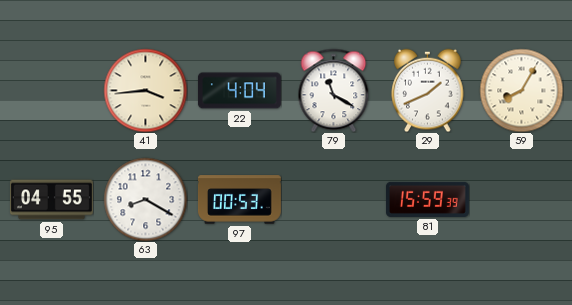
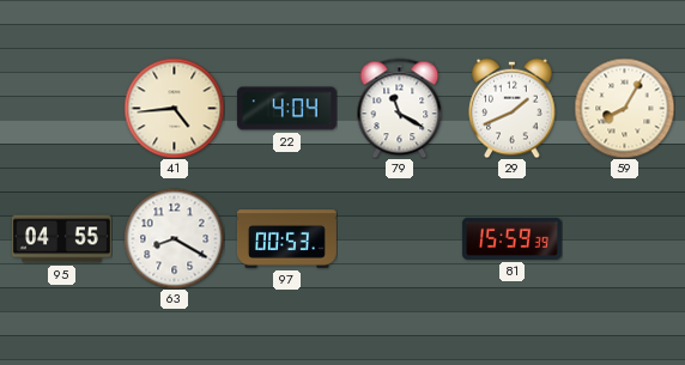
41: 3:44 -> 4:44
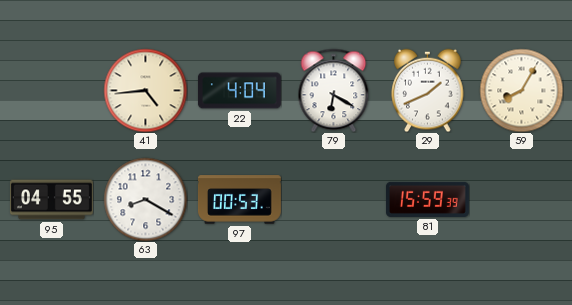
79: 11:20 -> 6:20
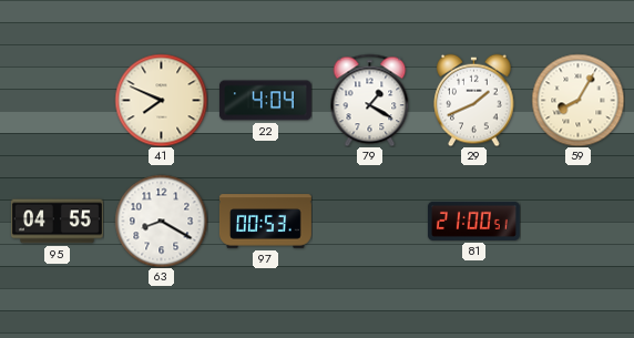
41: 4:44 -> 7:49
79: 6:20 -> 1:20
81: 15:59 -> 21:00
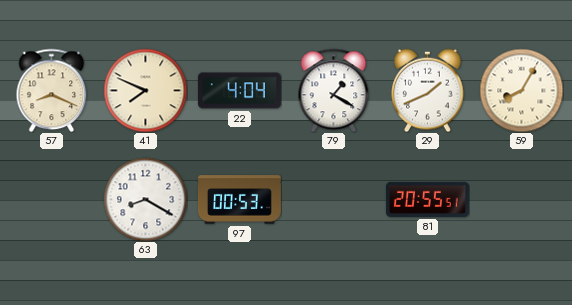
57: none -> 8:19
95: 04:55 -> none
81: 21:00 -> 20:55
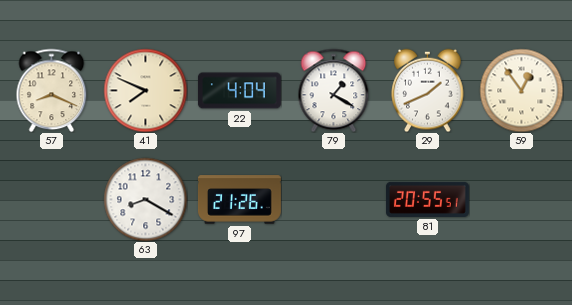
59: 8:05 -> 12:54
97: 00:53 -> 21:26
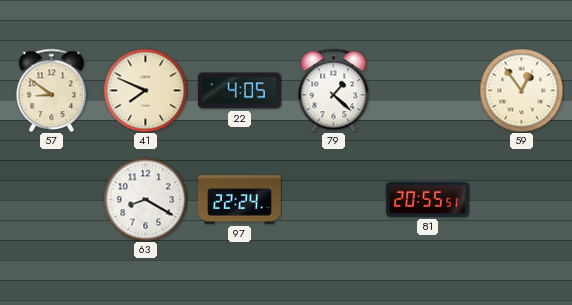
57: 8:19 -> 8:51
22: 4:04 -> 4:05
79: 1:20 -> 1:22
29: 1:41 -> none
97: 21:26 -> 22:24
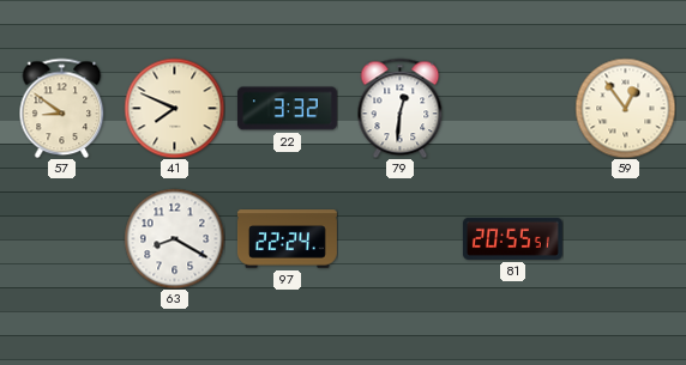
22: 4:05 -> 3:32
79: 1:22 -> 12:31
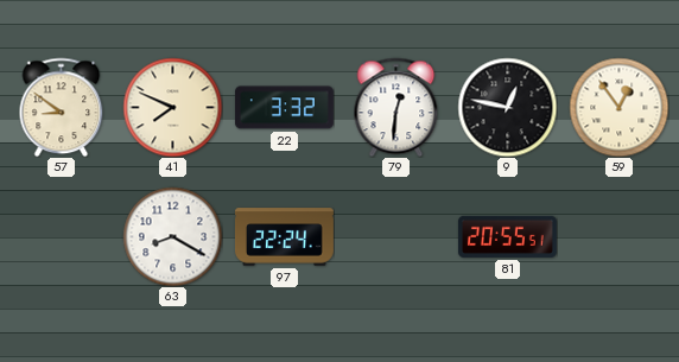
9: none -> 12:47
